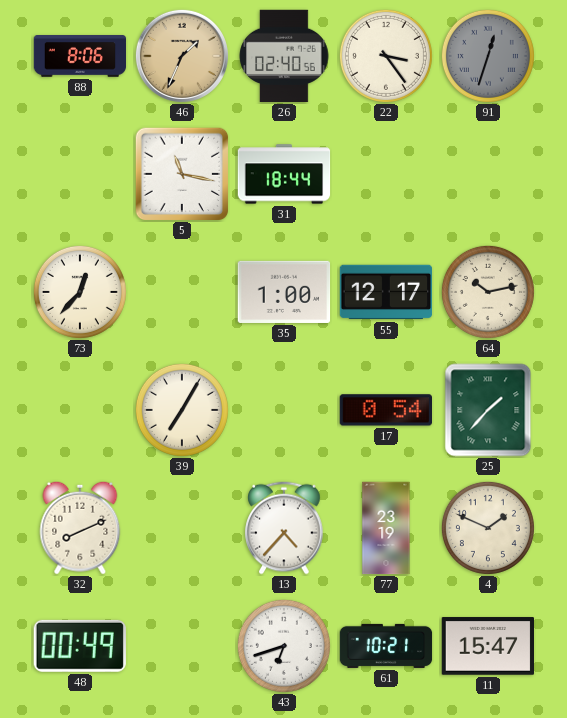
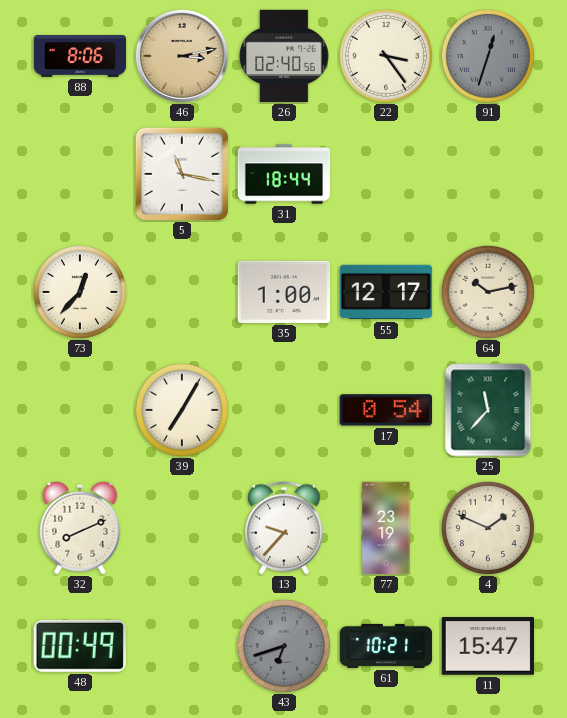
46: 1:34 -> 3:13
25: 1:37 -> 11:37
13: 4:37 -> 9:37
43 dial: white -> grey
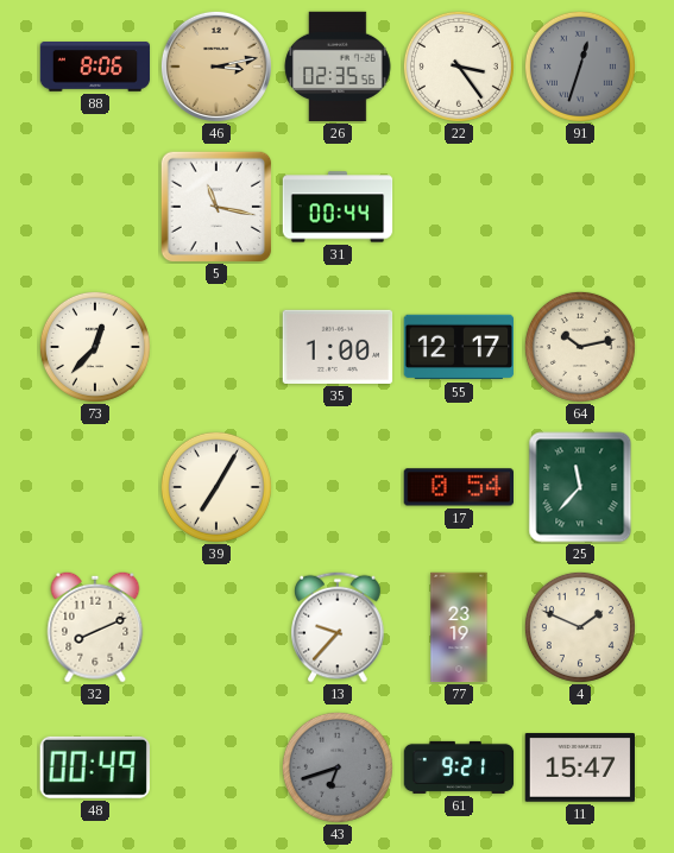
26: 02:40 -> 02:35
31: 18:44 -> 00:44
61: 10:21 -> 9:21
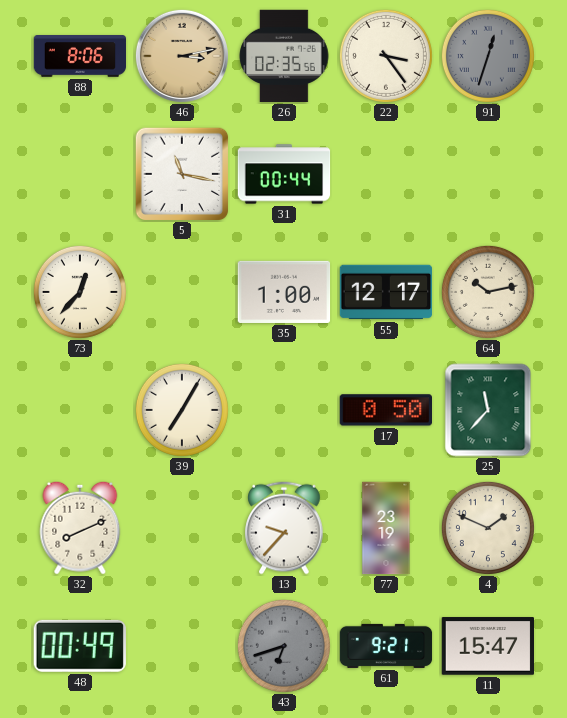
17: 0:54 -> 0:50
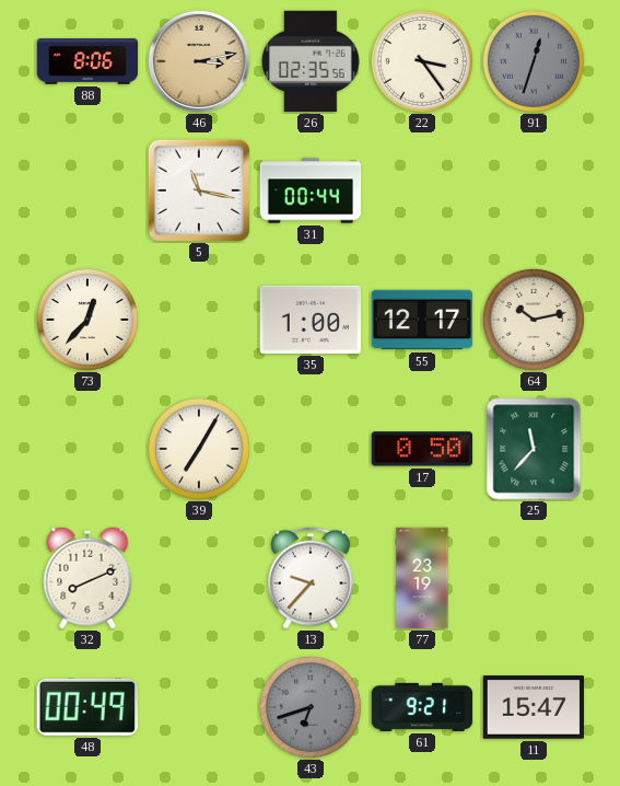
4: 1:49 -> none
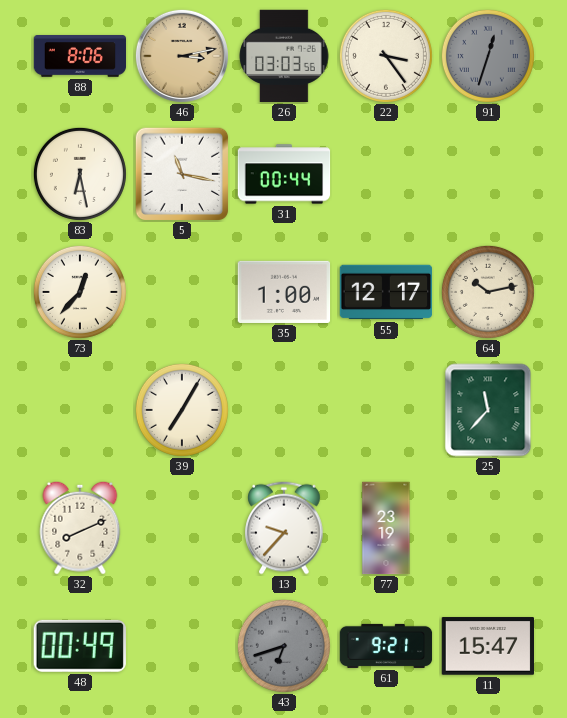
26: 02:35 -> 03:03
83: none -> 6:28
17: 0:50 -> none
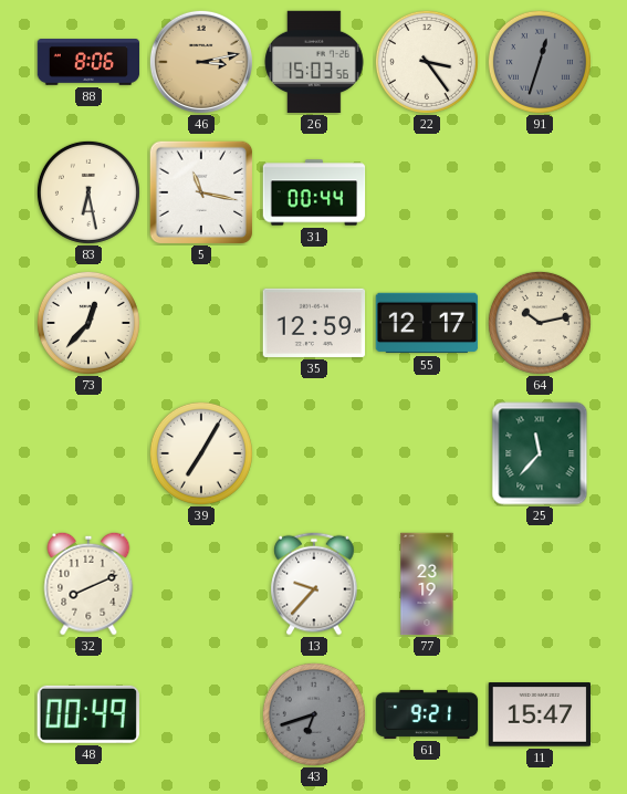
26: 03:03 -> 15:03
35: 1:00 -> 12:59
